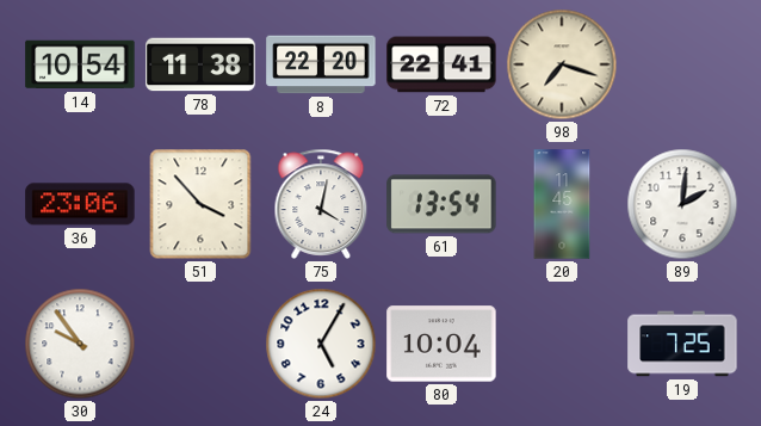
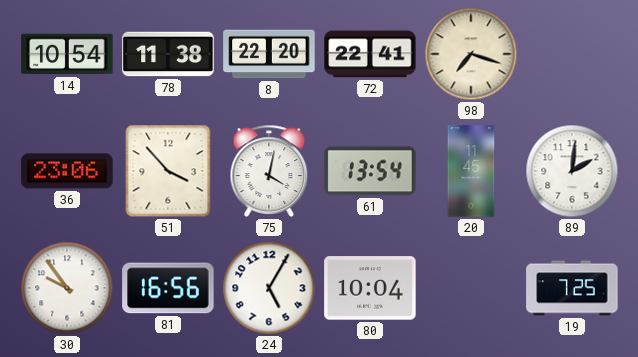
81: none -> 16:56
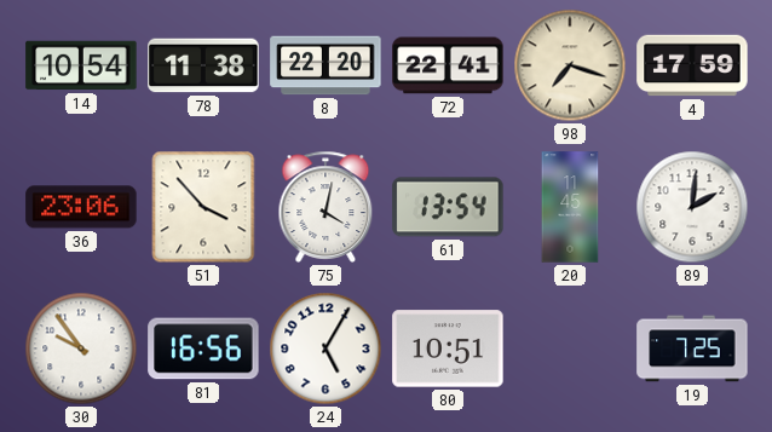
4: none -> 17:59
80: 10:04 -> 10:51
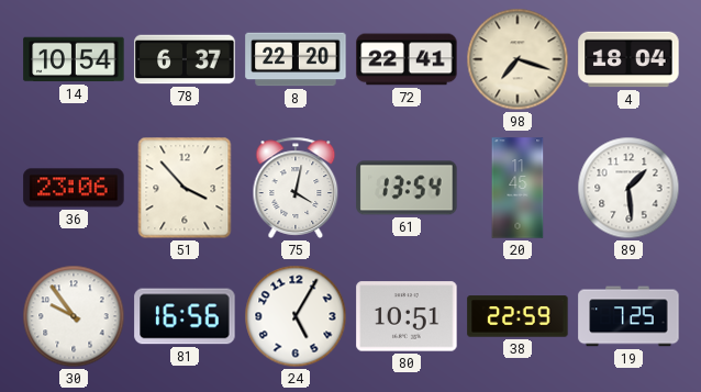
78: 11:38 -> 6:37
4: 17:59 -> 18:04
89: 2:01 -> 1:29
38: none -> 22:59
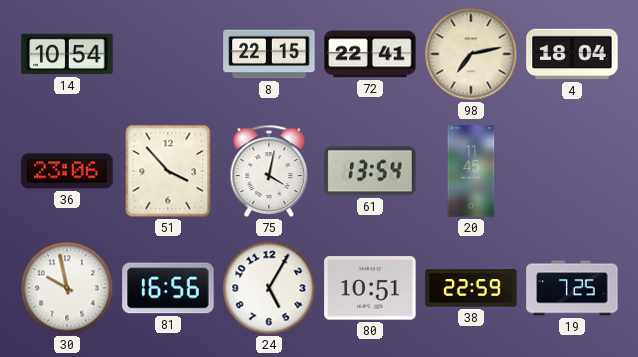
78: 6:37 -> none
8: 22:20 -> 22:15
98: 7:18 -> 7:13
89: 1:29 -> none
30: 9:54 -> 9:58
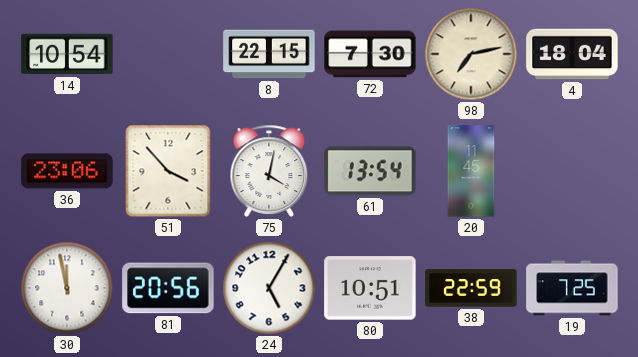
72: 22:41 -> 7:30
30: 9:58 -> 11:58
81: 16:56 -> 20:56
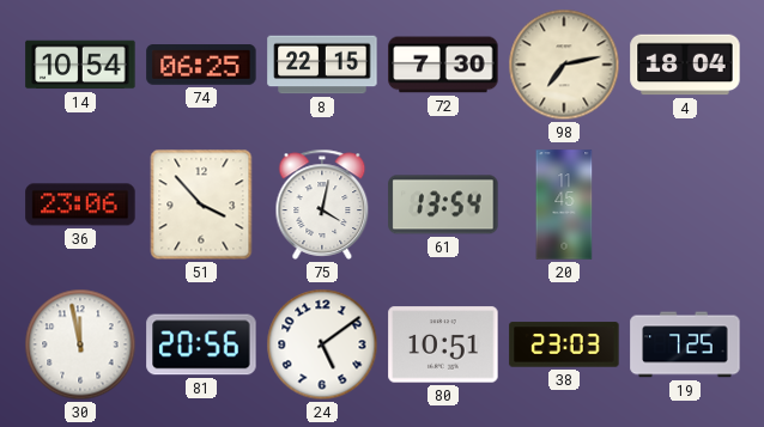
74: none -> 06:25
24: 5:05 -> 5:09
38: 22:59 -> 23:03
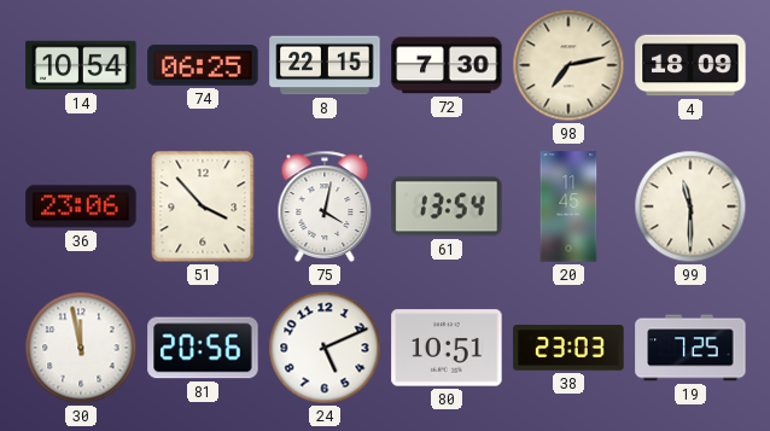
4: 18:04 -> 18:09
99: none -> 11:30
24: 5:09 -> 5:11
